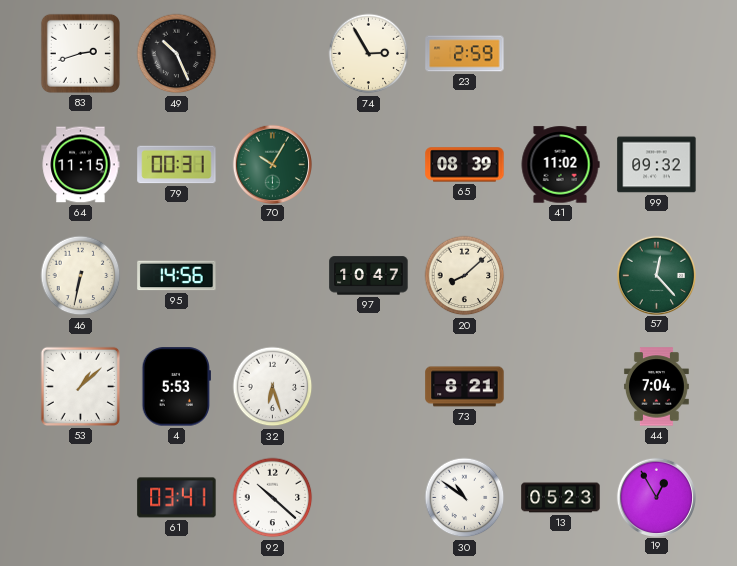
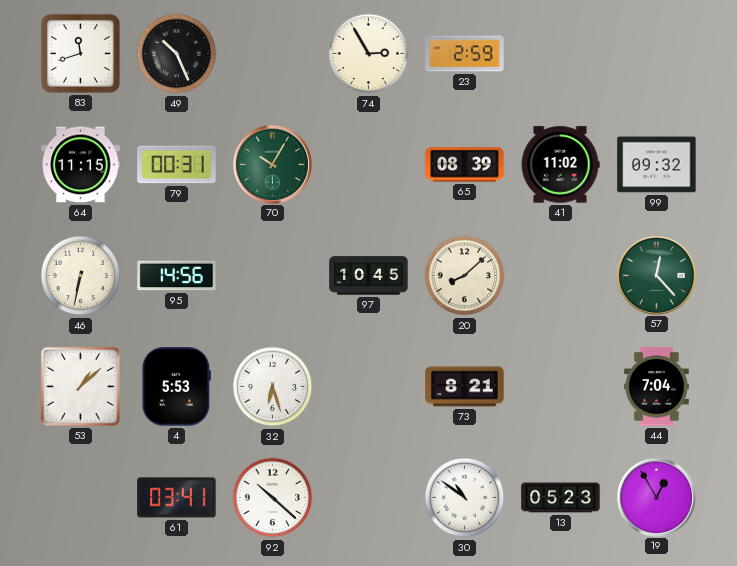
83: 2:42 -> 11:42
97: 10:47 -> 10:45
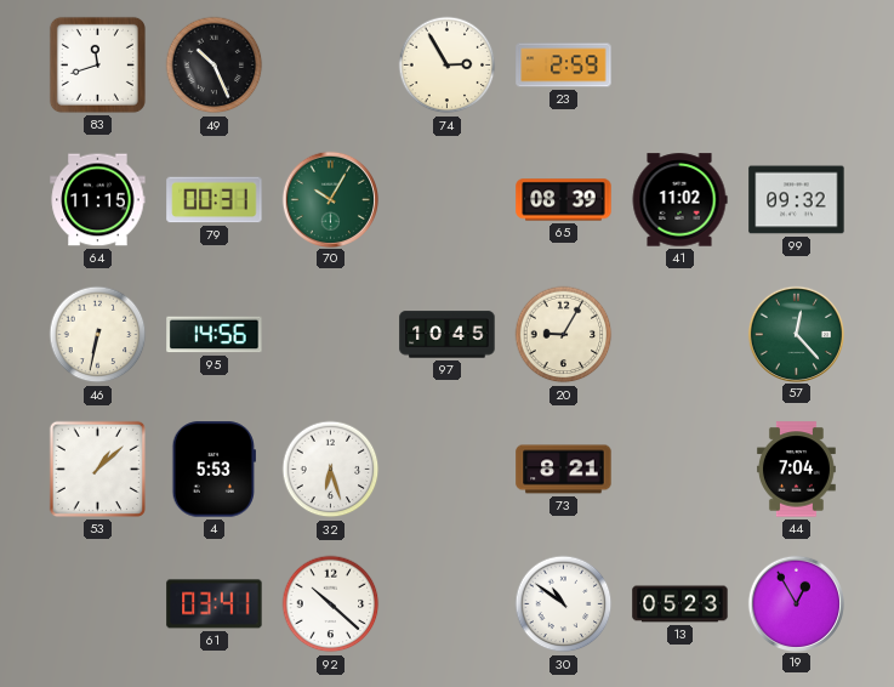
20: 8:08 -> 9:05
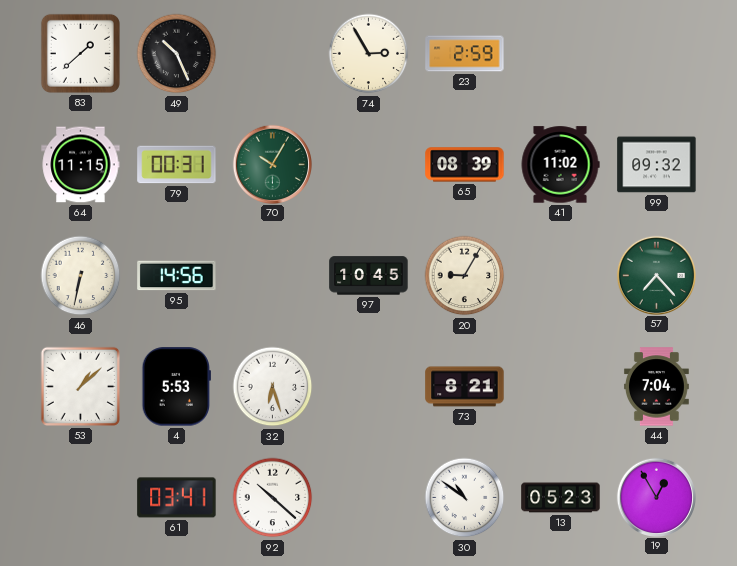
83: 11:42 -> 1:38
57: 12:23 -> 7:23
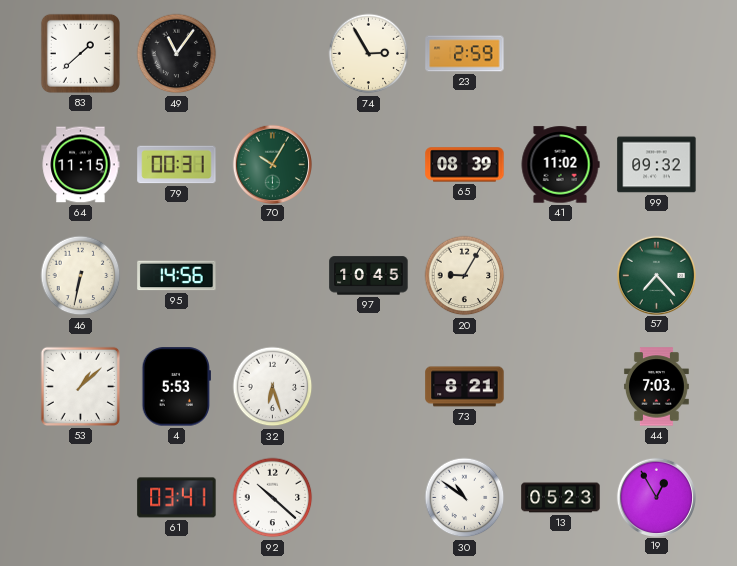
49: 10:26 -> 11:06
44: 7:04 -> 7:03
